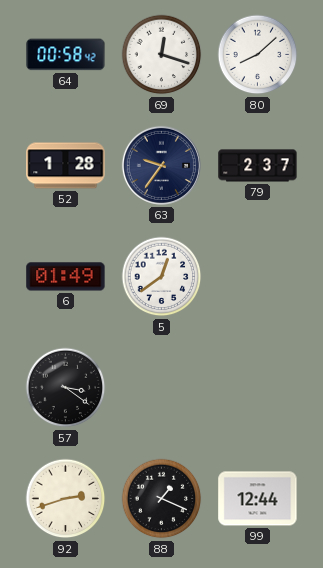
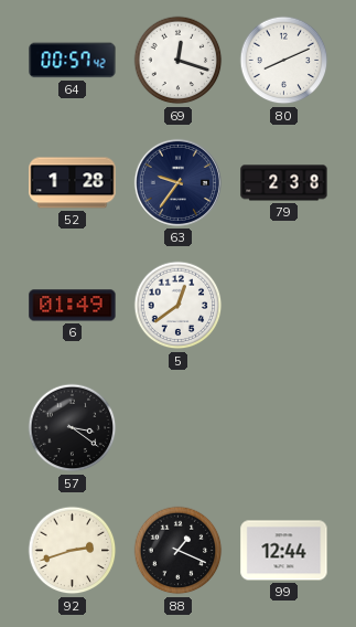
64: 00:58 -> 00:57
80: 8:08 -> 8:11
79: 2:37 -> 2:38
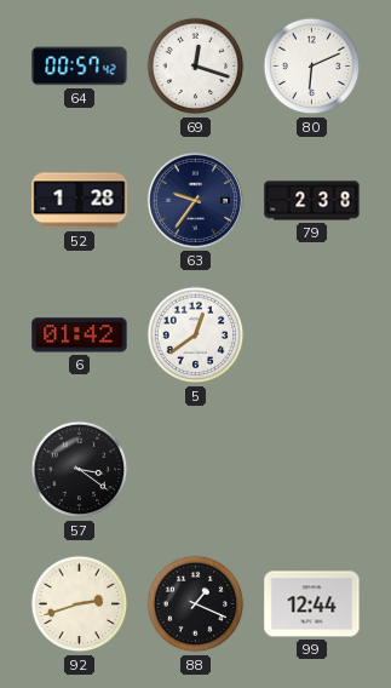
80: 8:11 -> 6:11
6: 01:49 -> 01:42
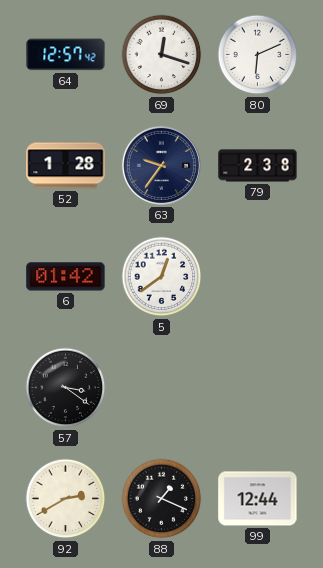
64: 00:57 -> 12:57
92: 2:42 -> 2:40
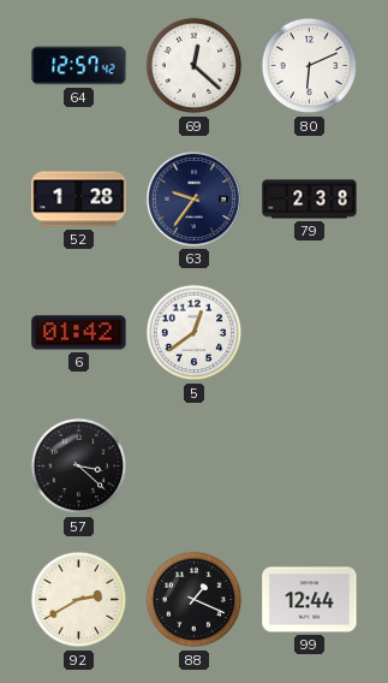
69: 12:18 -> 12:22
57: 3:21 -> 3:22
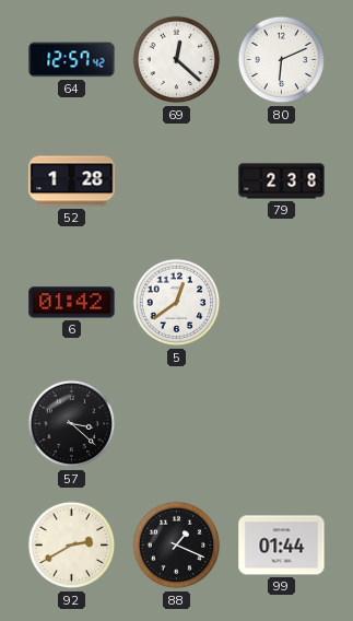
63: 9:36 -> none
99: 12:44 -> 01:44
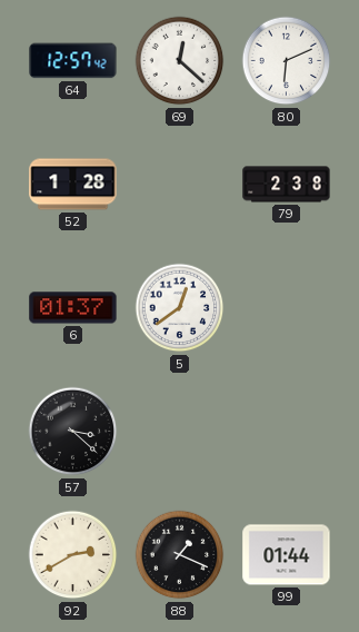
6: 01:42 -> 01:37
